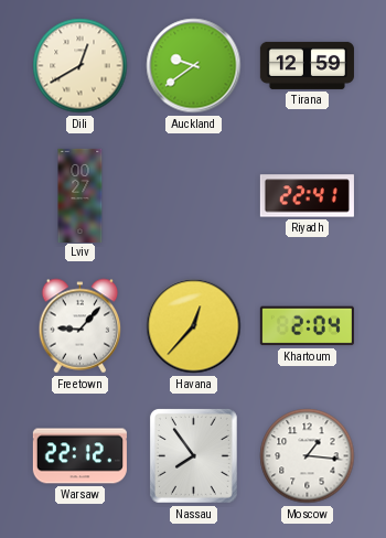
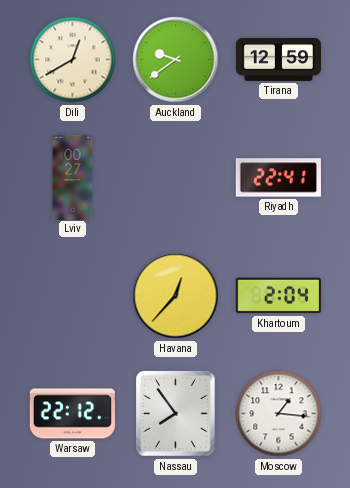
Freetown: 9:07 -> none
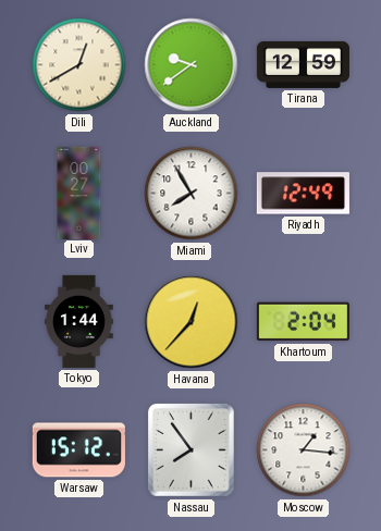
Miami: none -> 7:55
Riyadh: 22:41 -> 12:49
Tokyo: none -> 1:44
Warsaw: 22:12 -> 15:12
